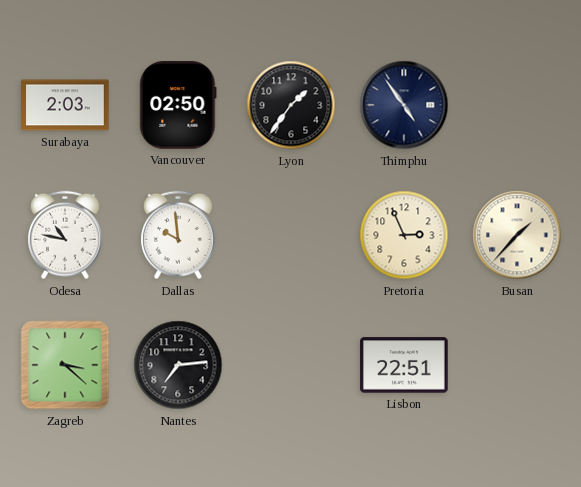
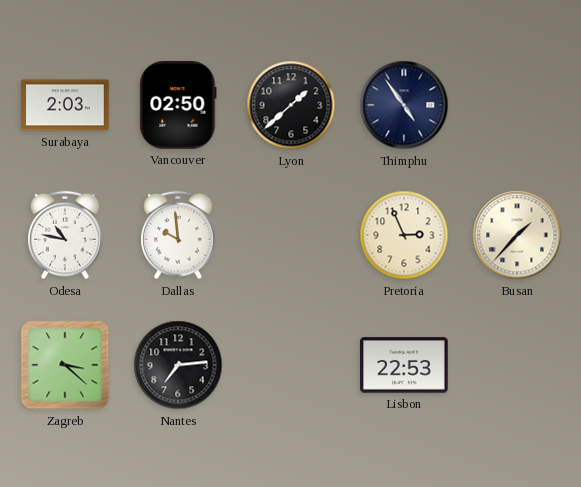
Lyon: 1:36 -> 1:38
Lisbon: 22:51 -> 22:53
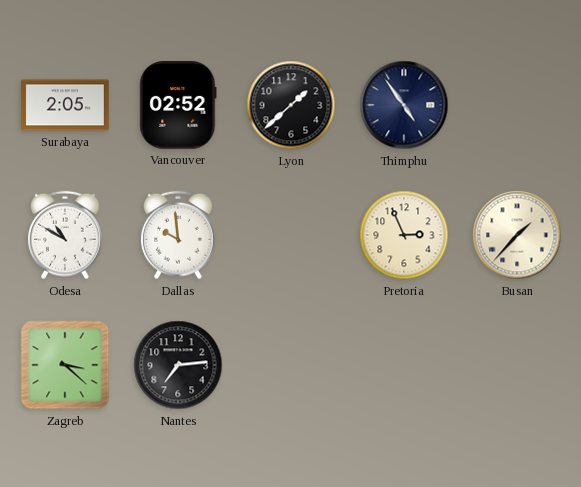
Surabaya: 2:03 -> 2:05
Vancouver: 02:50 -> 02:52
Odesa: 10:47 -> 10:50
Lisbon: 22:53 -> none
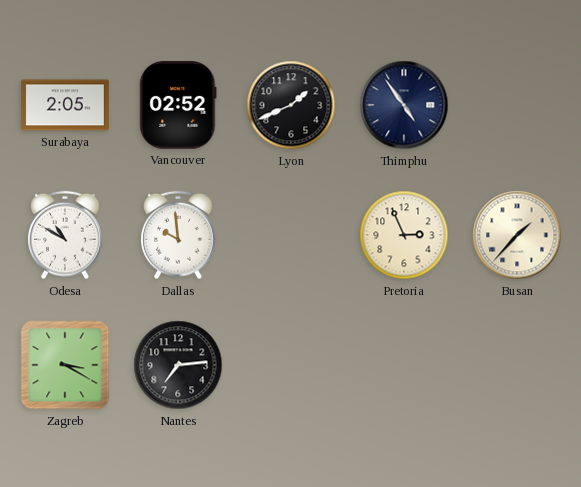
Lyon: 1:38 -> 1:41
Zagreb: 3:22 -> 3:20
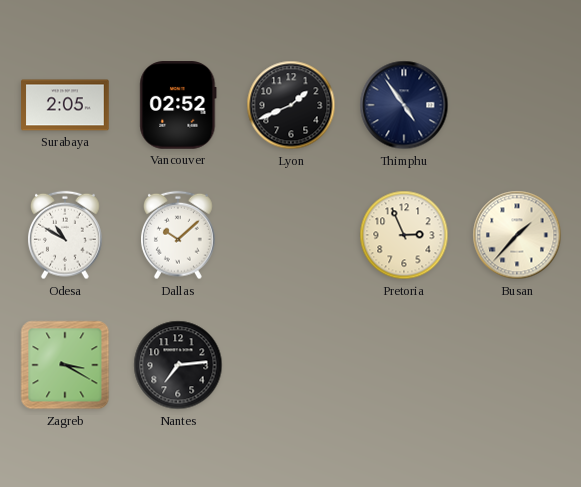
Dallas: 9:59 -> 10:08
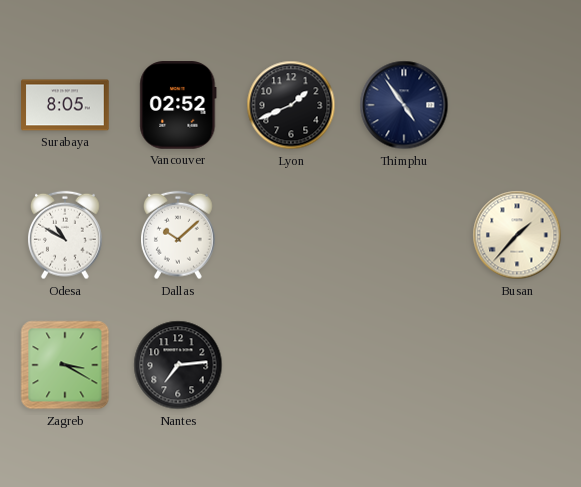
Surabaya: 2:05 -> 8:05
Pretoria: 2:56 -> none
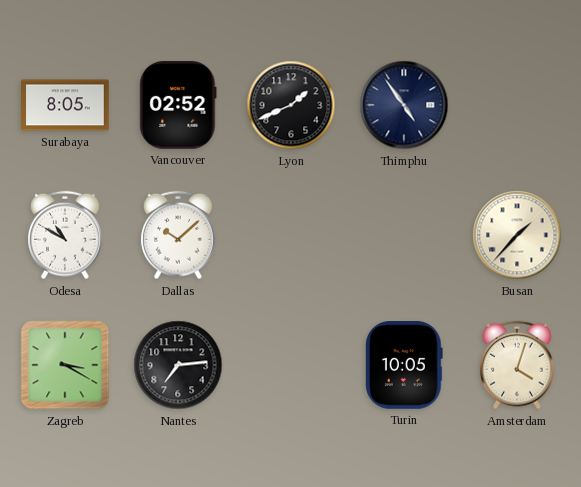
Turin: none -> 10:05
Amsterdam: none -> 4:03
